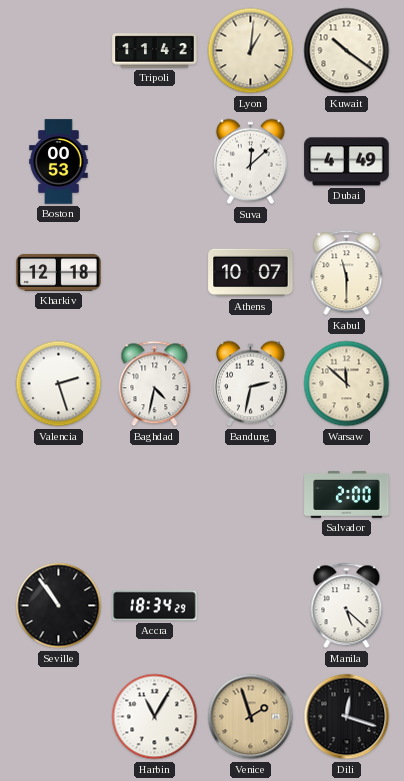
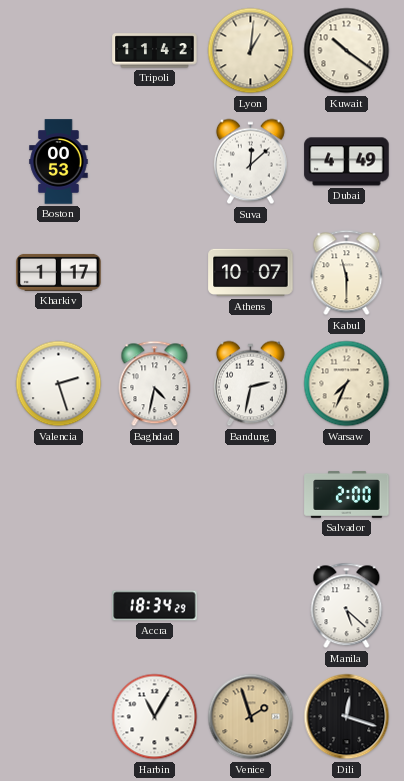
Kharkiv: 12:18 -> 1:17
Warsaw: 11:52 -> 7:34
Seville: 10:54 -> none
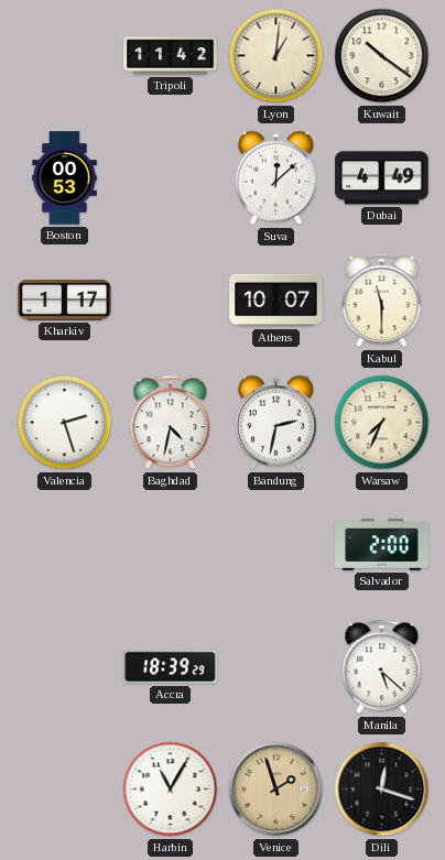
Accra: 18:34 -> 18:39
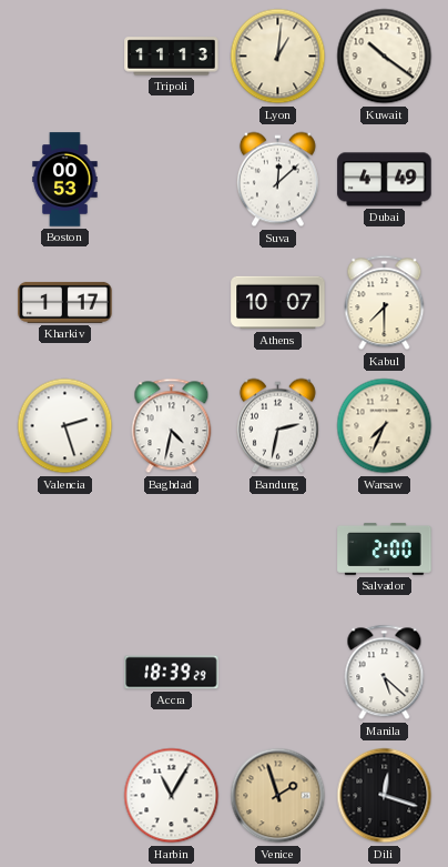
Tripoli: 11:42 -> 11:13
Kabul: 11:30 -> 7:30
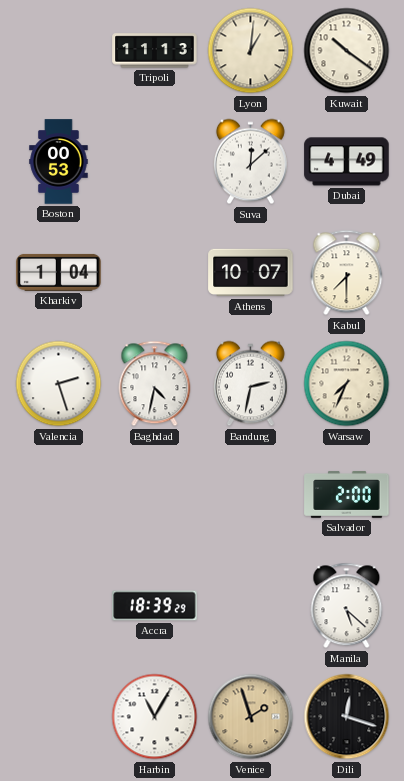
Kharkiv: 1:17 -> 1:04
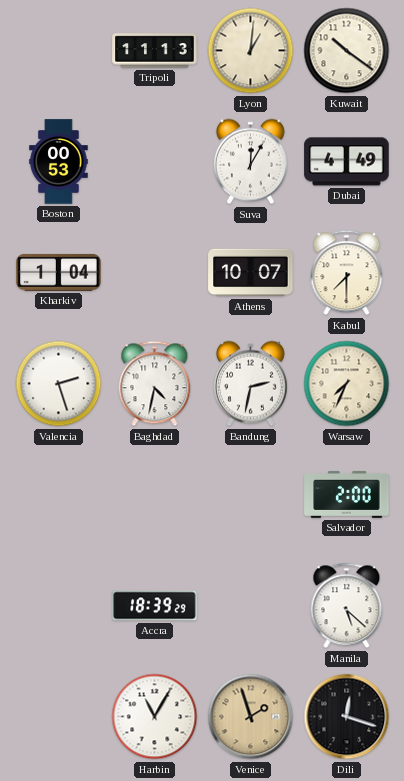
Suva: 12:08 -> 12:05
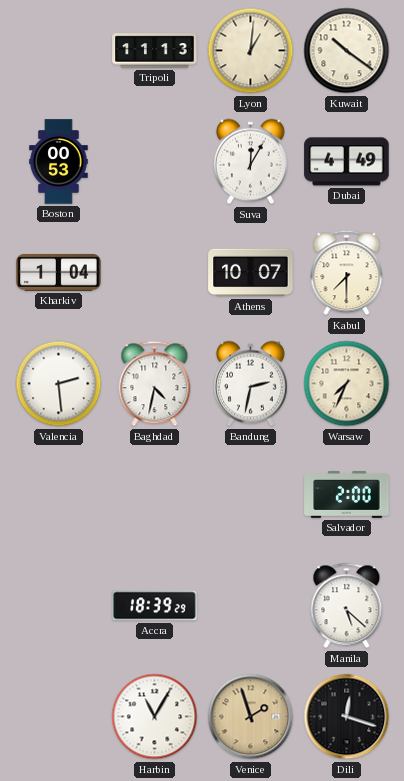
Valencia: 2:27 -> 2:29
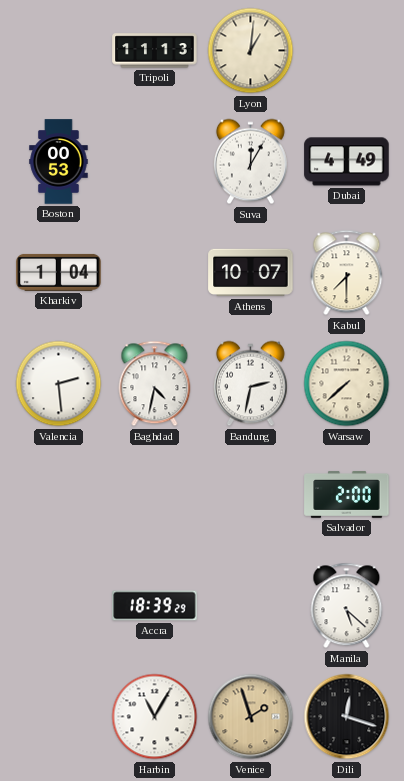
Kuwait: 10:21 -> none
Warsaw: 7:34 -> 7:38
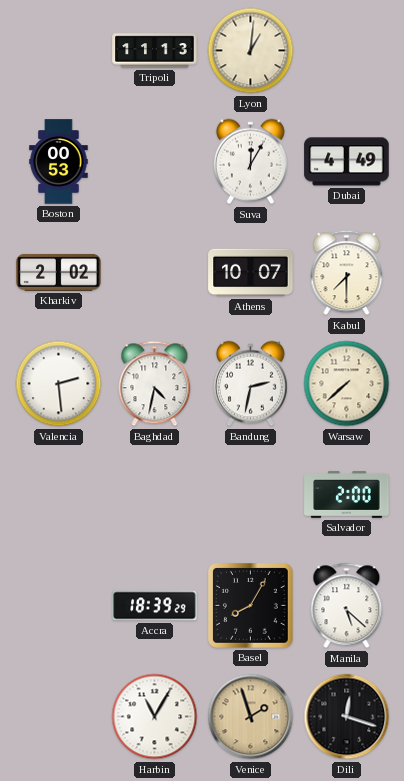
Kharkiv: 1:04 -> 2:02
Basel: none -> 8:05
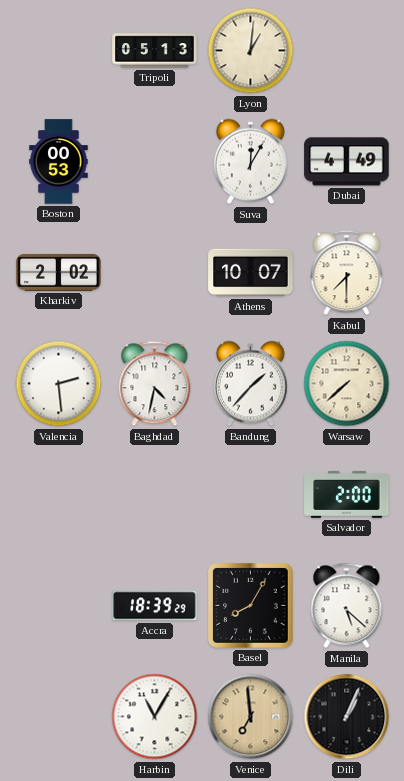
Tripoli: 11:13 -> 05:13
Bandung: 2:32 -> 1:37
Venice: 1:57 -> 6:59
Dili: 12:18 -> 1:04
